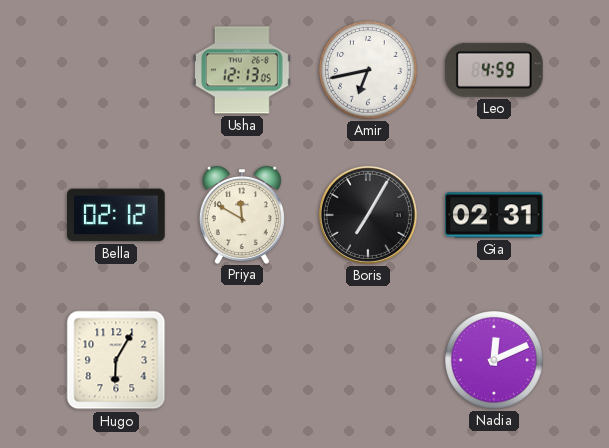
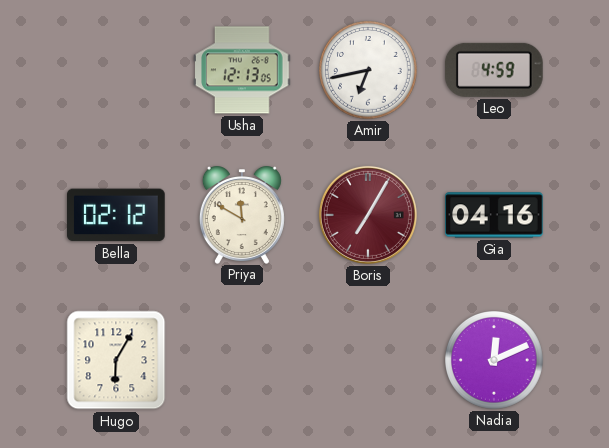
Boris dial: black -> burgundy
Gia: 02:31 -> 04:16
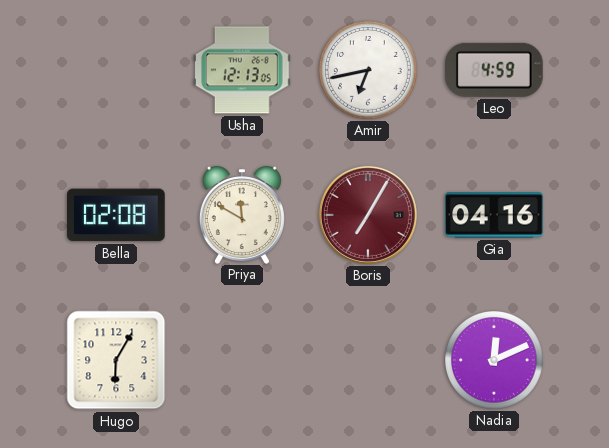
Bella: 02:12 -> 02:08
